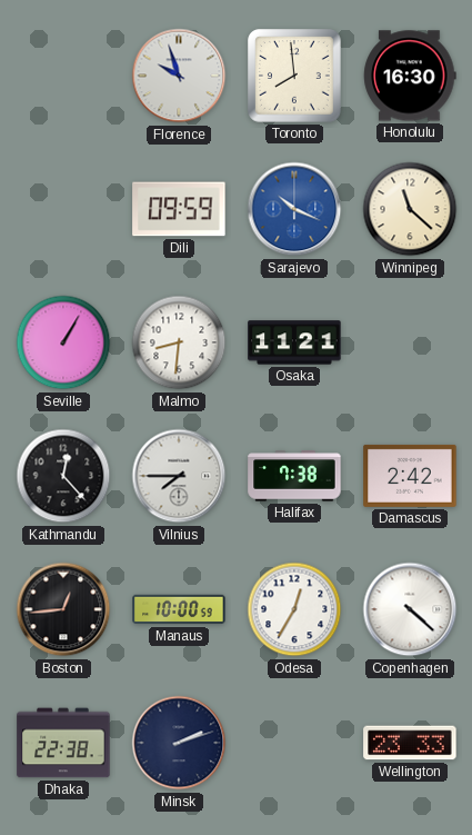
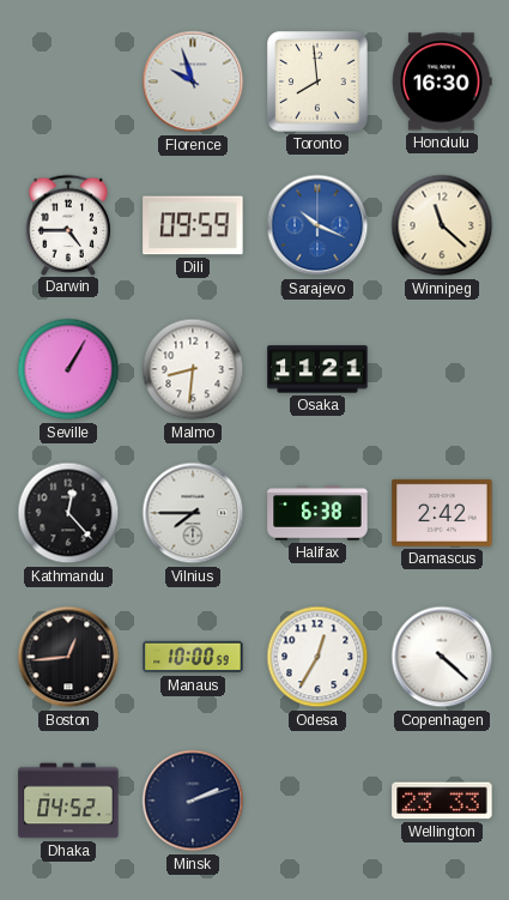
Darwin: none -> 4:45
Halifax: 7:38 -> 6:38
Dhaka: 22:38 -> 04:52
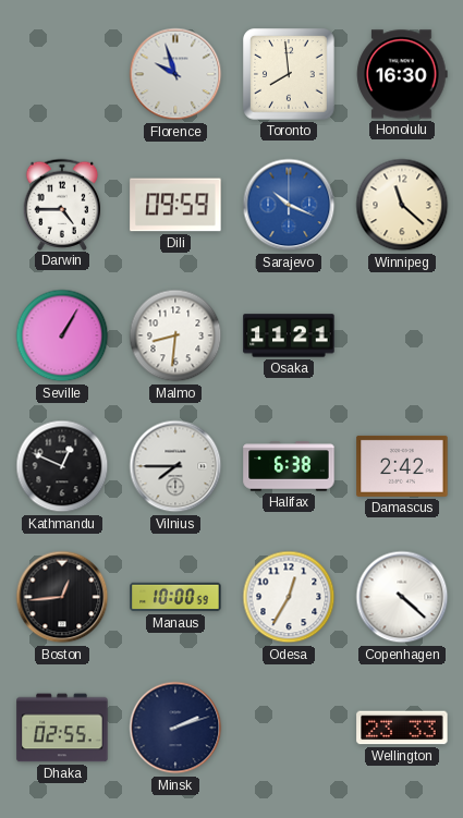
Kathmandu: 12:23 -> 12:49
Dhaka: 04:52 -> 02:55
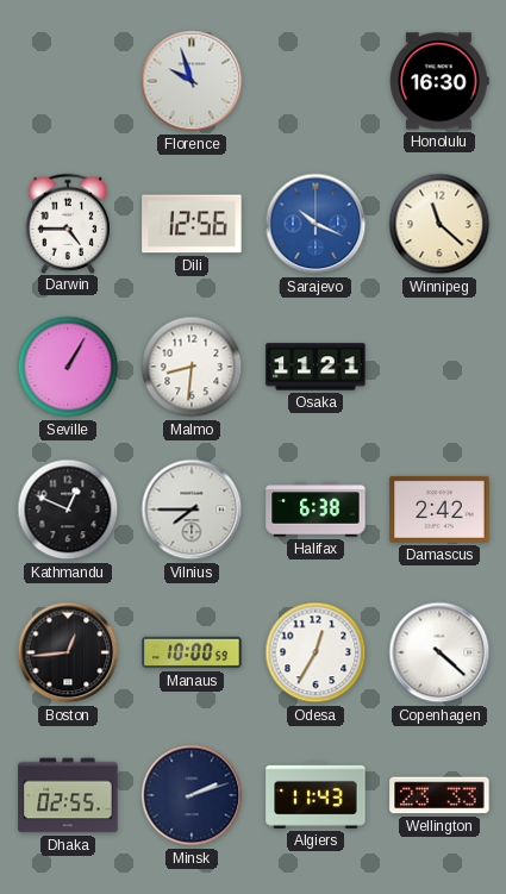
Toronto: 7:59 -> none
Dili: 09:59 -> 12:56
Algiers: none -> 11:43
